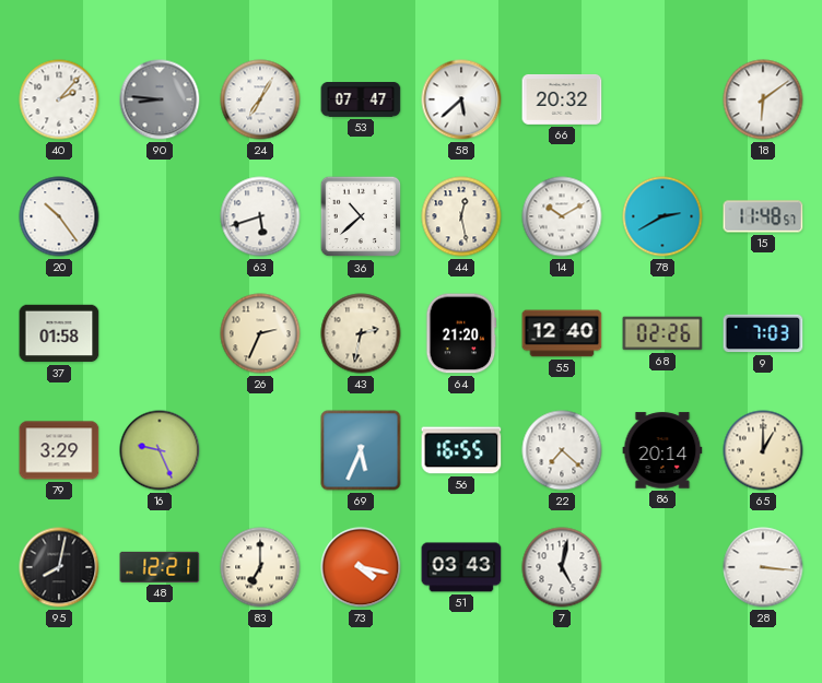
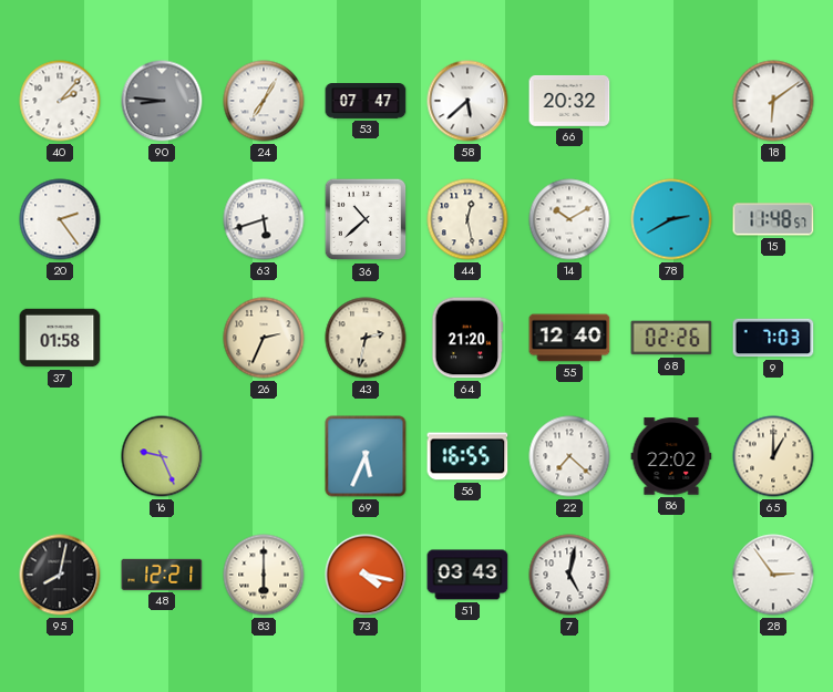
20: 10:24 -> 2:24
79: 3:29 -> none
86: 20:14 -> 22:02
83: 7:00 -> 6:00
28: 3:16 -> 2:54
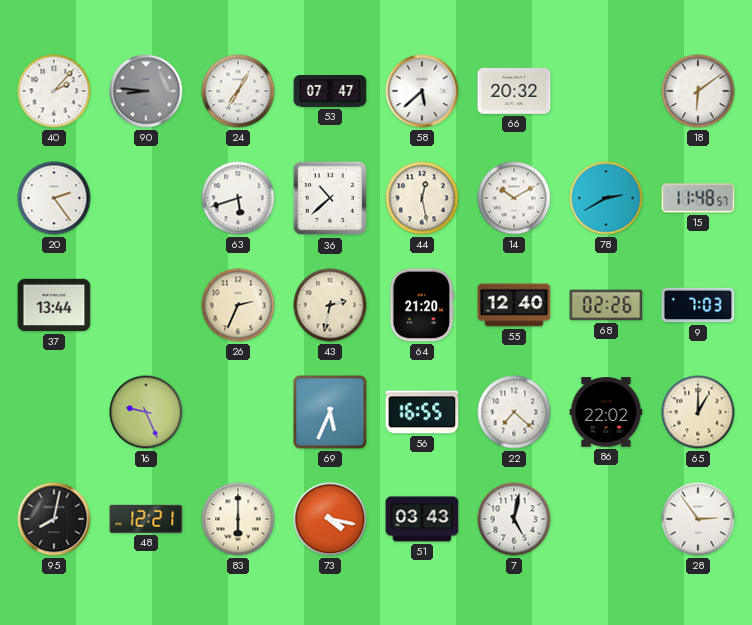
37: 01:58 -> 13:44
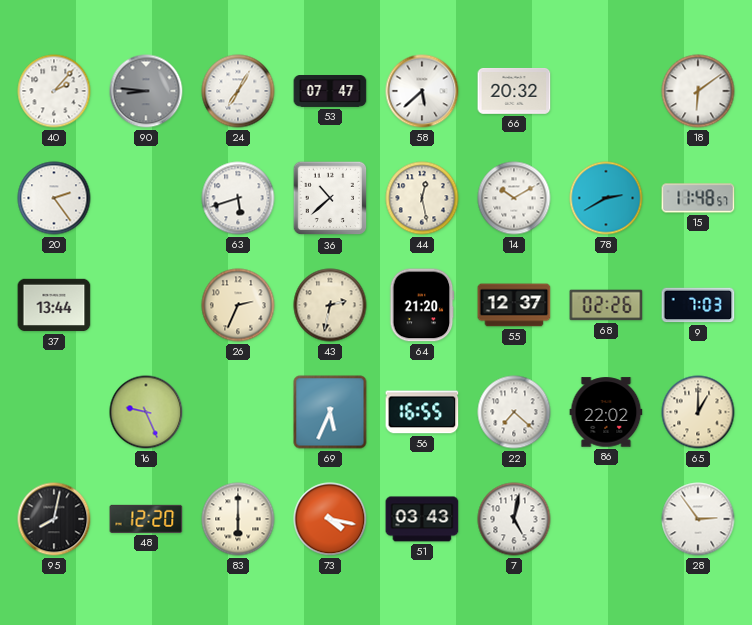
55: 12:40 -> 12:37
48: 12:21 -> 12:20
